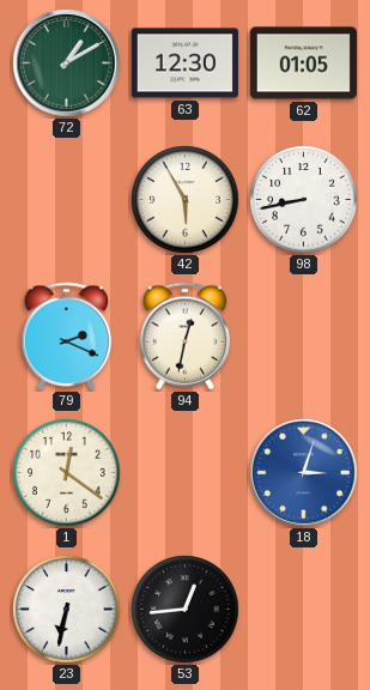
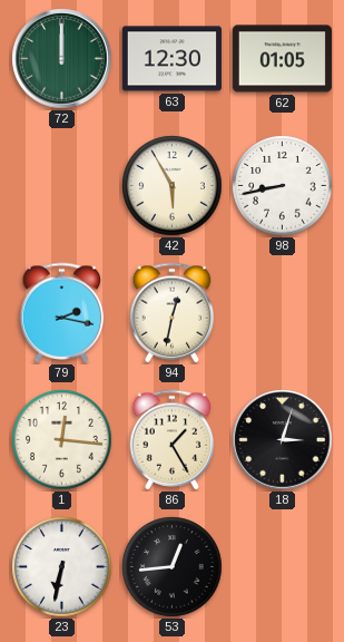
72: 1:10 -> 12:00
79: 2:19 -> 2:17
1: 12:21 -> 12:16
86: none -> 1:25
18 dial: blue -> black
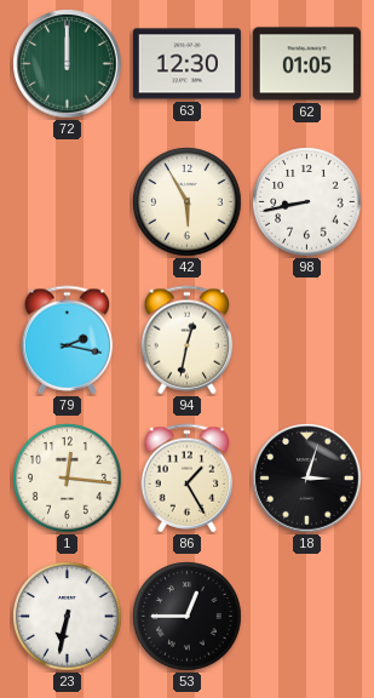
53: 12:44 -> 12:45
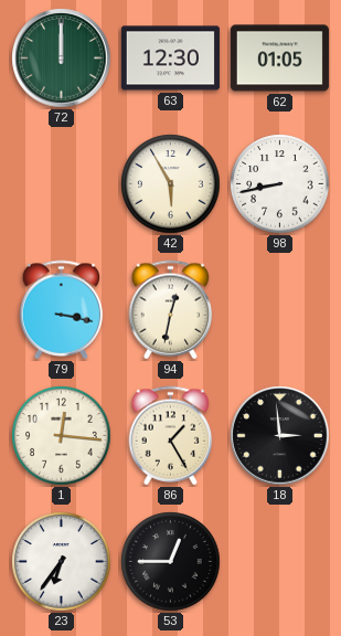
79: 2:17 -> 3:17
18: 3:03 -> 2:59
23: 6:32 -> 6:36
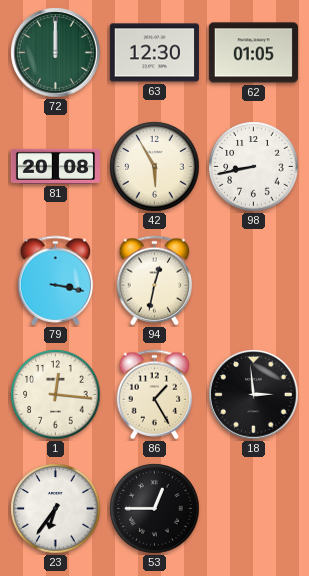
81: none -> 20:08
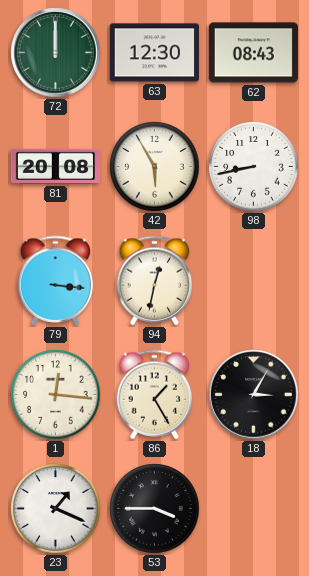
62: 01:05 -> 08:43
79: 3:17 -> 3:16
18: 2:59 -> 3:05
23: 6:36 -> 1:19
53: 12:45 -> 3:45
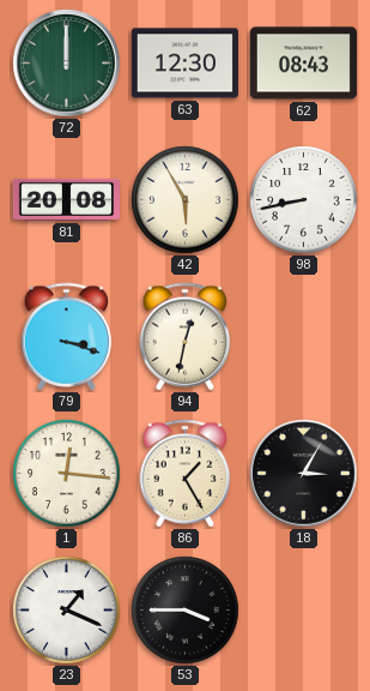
79: 3:16 -> 3:18
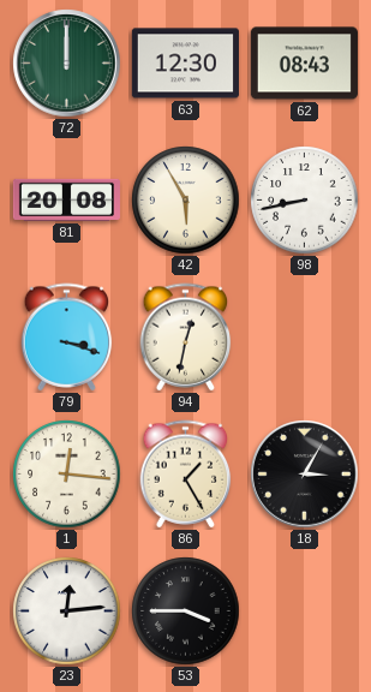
23: 1:19 -> 12:14
